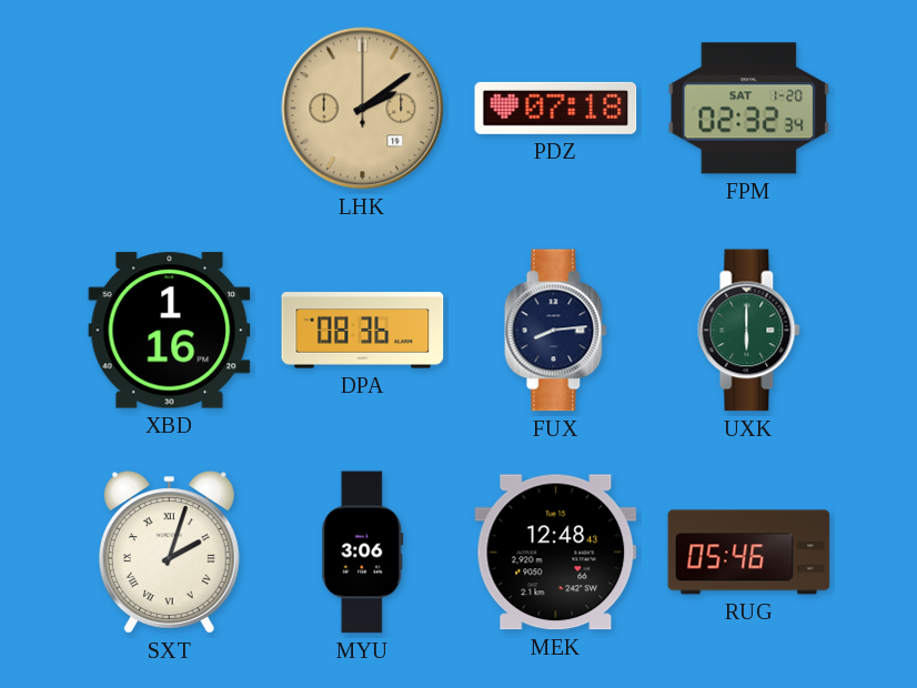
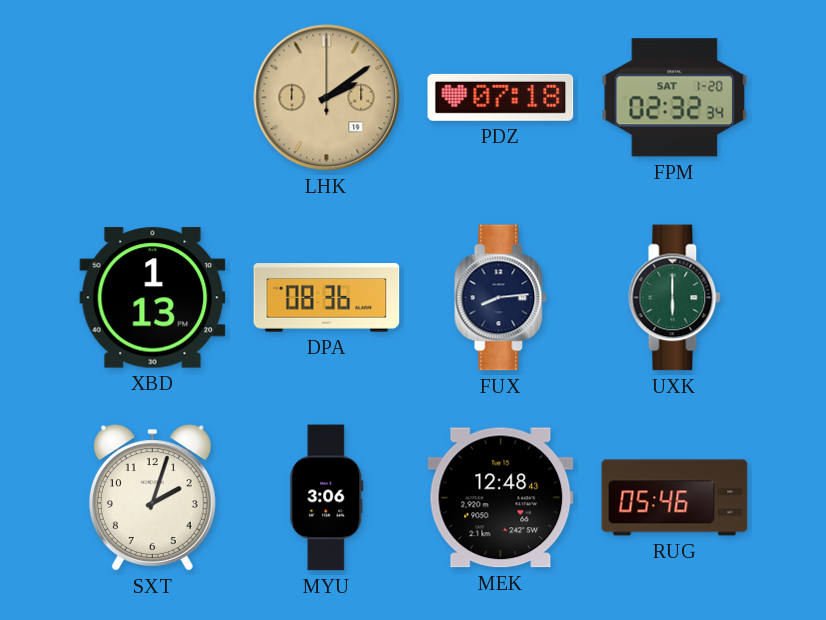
XBD: 1:16 -> 1:13
SXT numerals: Roman -> Arabic
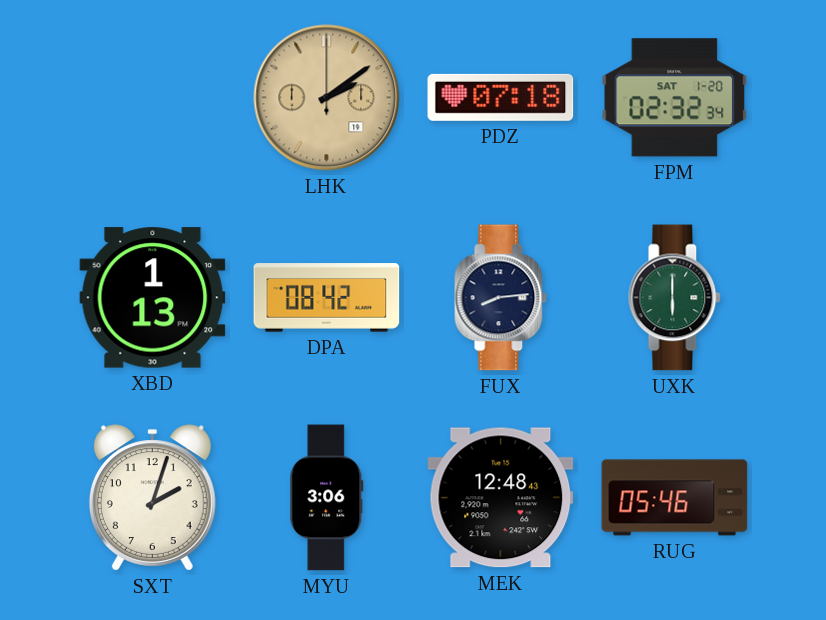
DPA: 08:36 -> 08:42
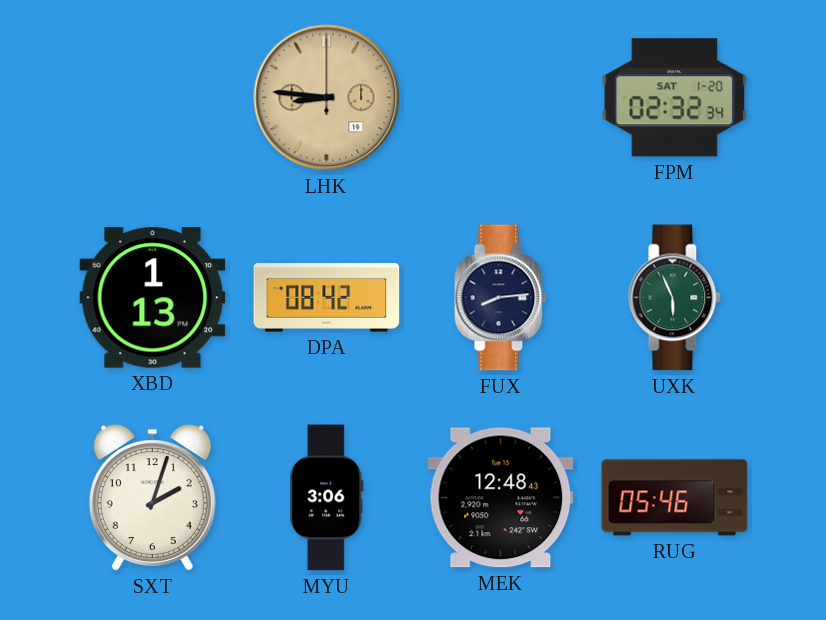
LHK: 2:09 -> 8:46
PDZ: 07:18 -> none
UXK: 6:00 -> 5:56
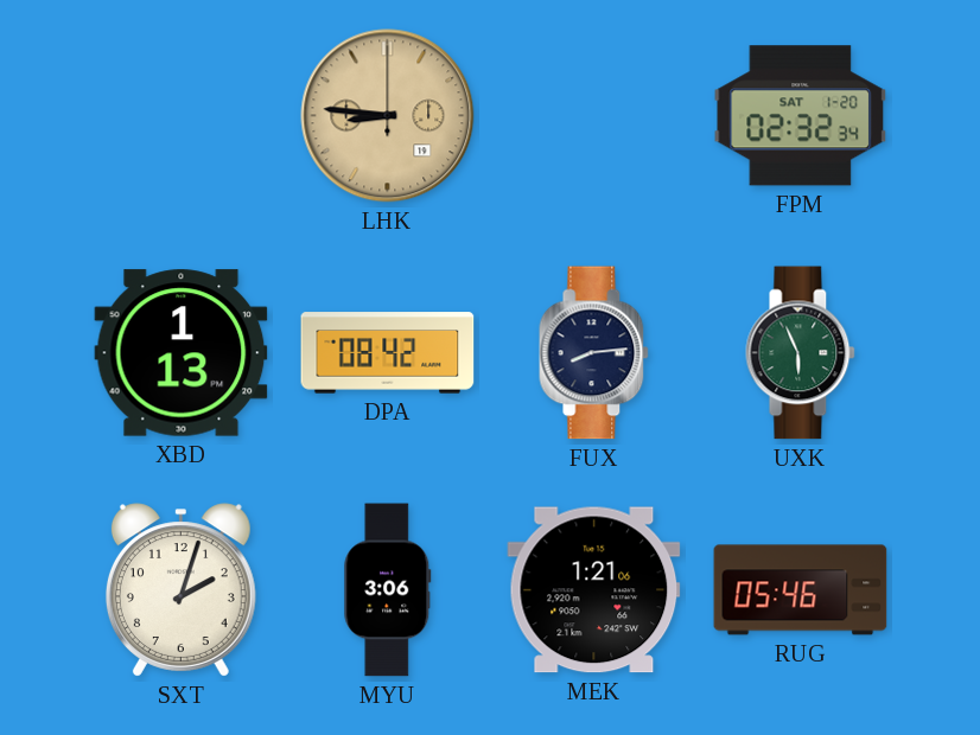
MEK: 12:48 -> 1:21
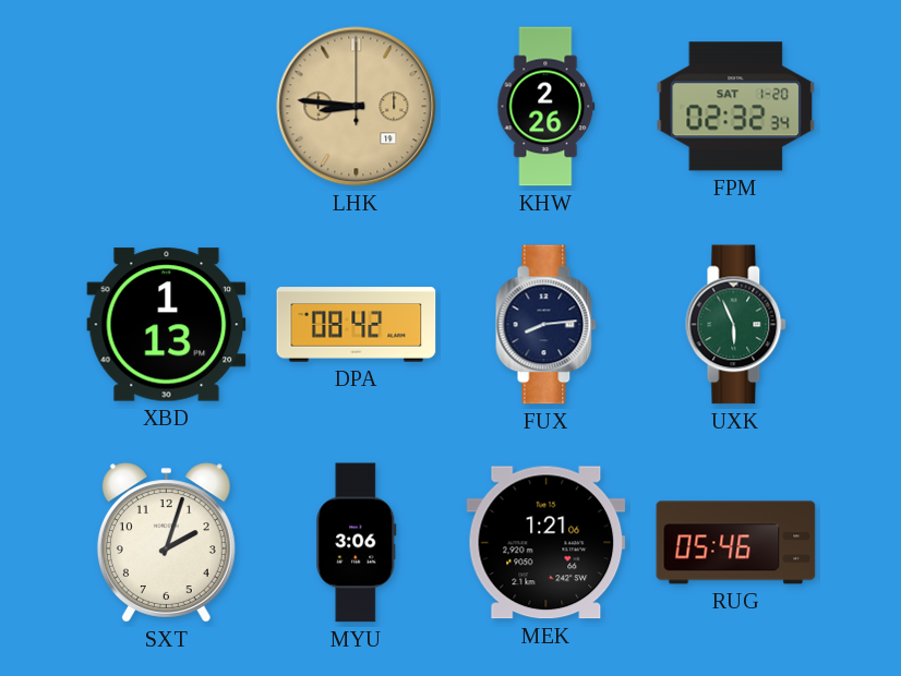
KHW: none -> 2:26
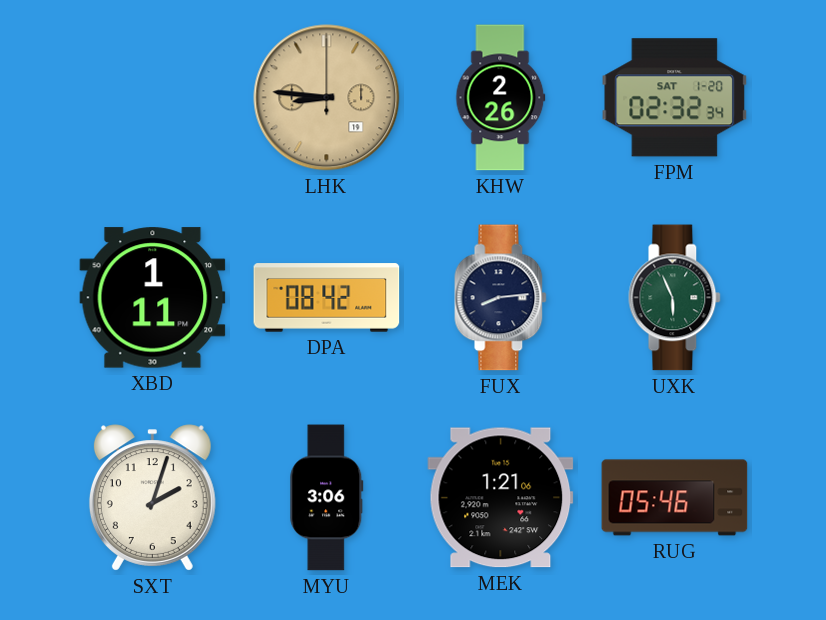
XBD: 1:13 -> 1:11
